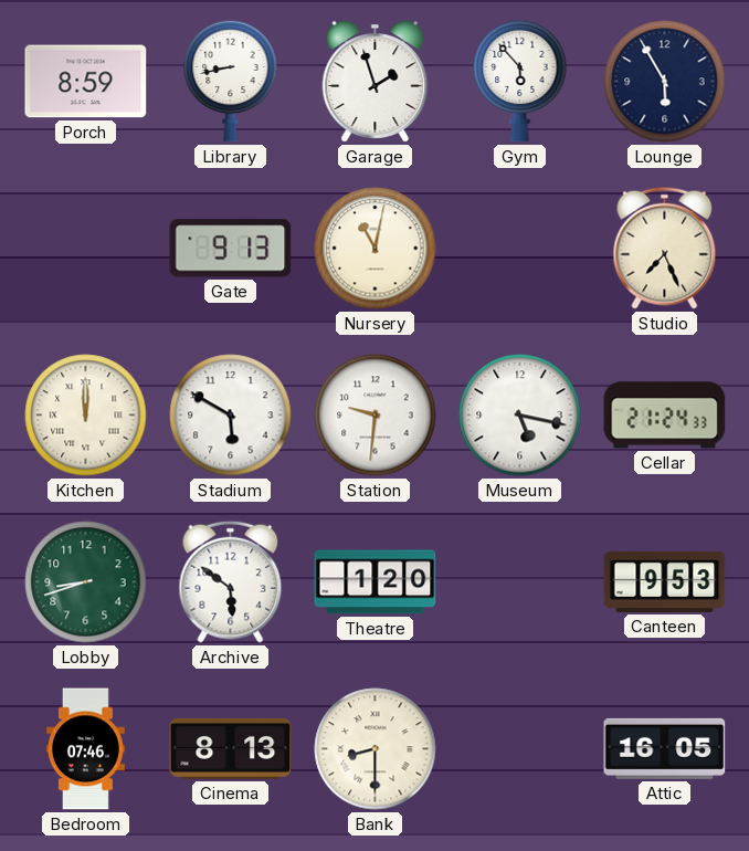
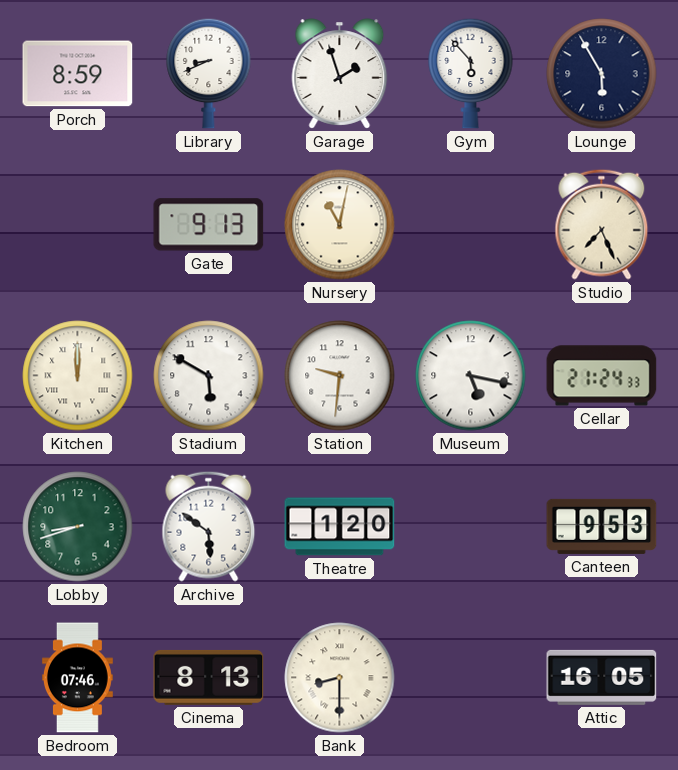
Library: 8:43 -> 8:41
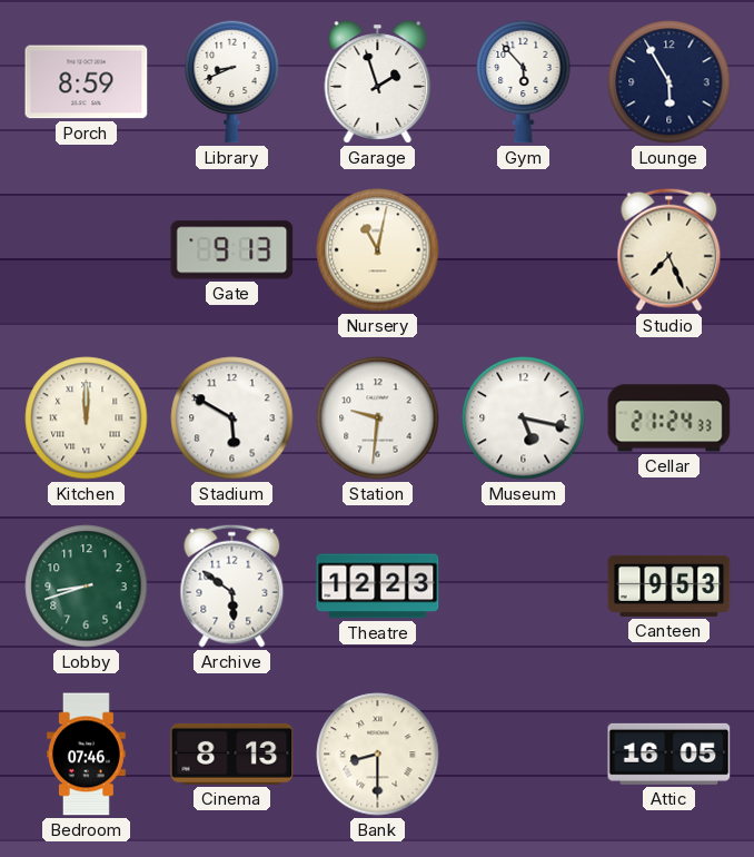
Theatre: 1:20 -> 12:23
